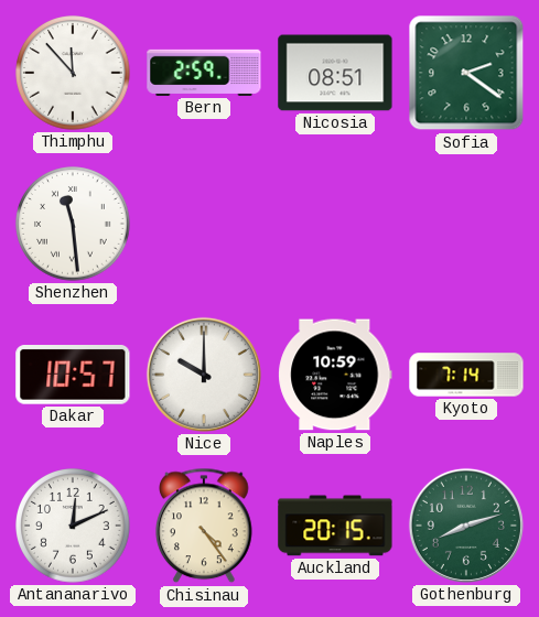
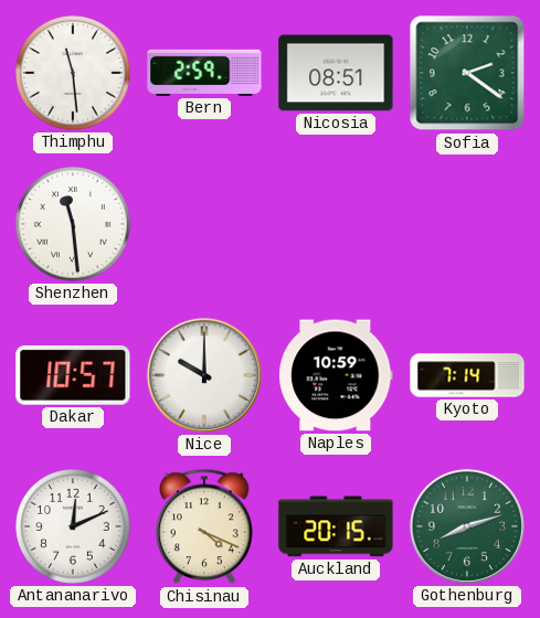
Thimphu: 11:53 -> 11:29
Chisinau: 4:24 -> 4:19
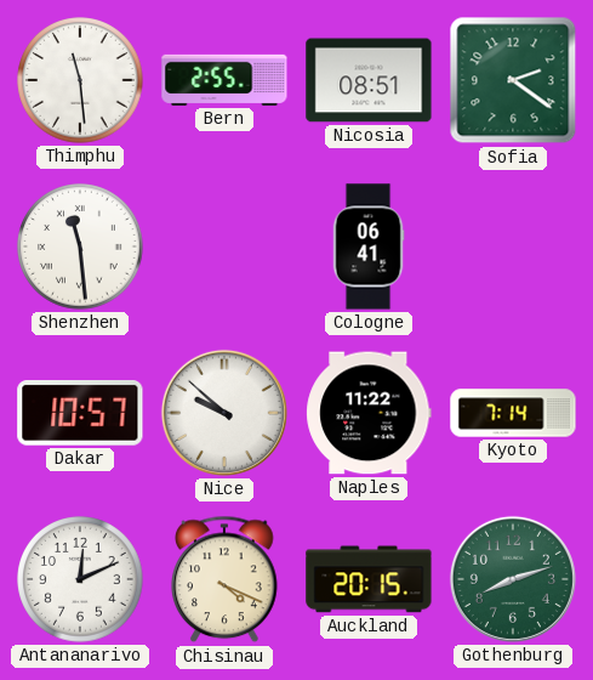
Bern: 2:59 -> 2:55
Cologne: none -> 06:41
Nice: 10:00 -> 9:52
Naples: 10:59 -> 11:22
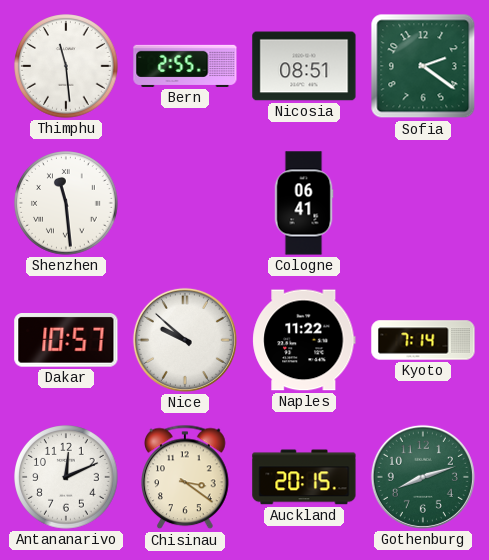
Chisinau: 4:19 -> 3:21
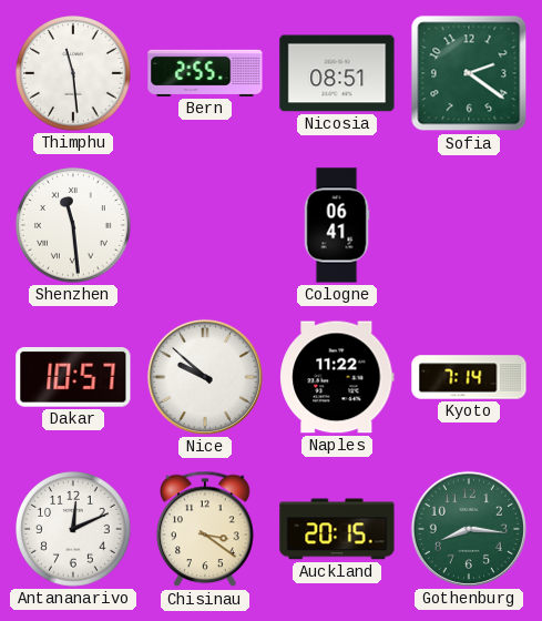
Gothenburg: 8:12 -> 8:16
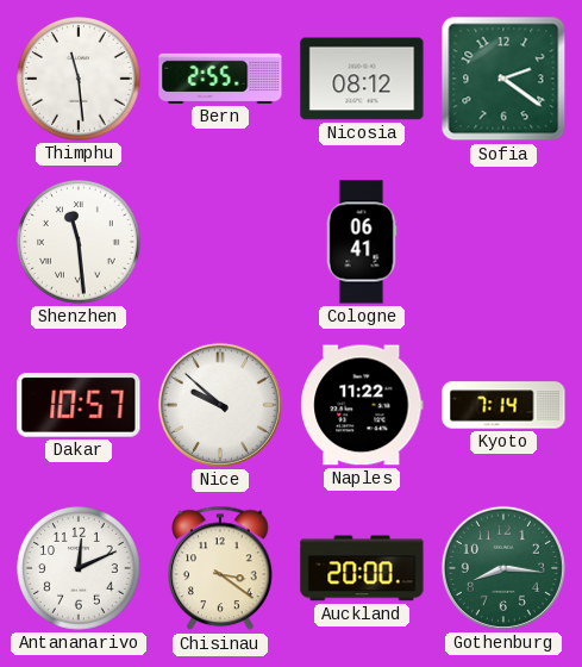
Nicosia: 08:51 -> 08:12
Auckland: 20:15 -> 20:00
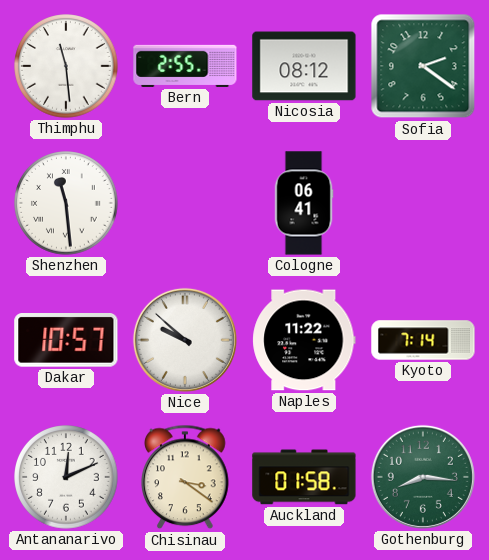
Auckland: 20:00 -> 01:58
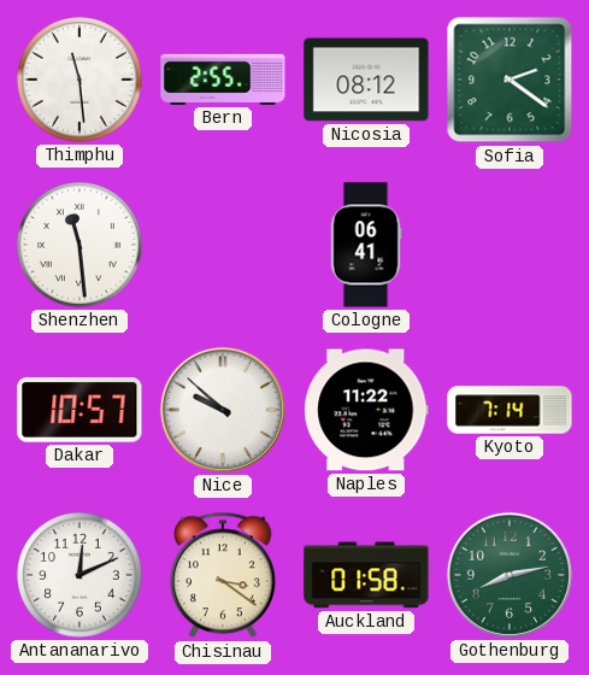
Gothenburg: 8:16 -> 8:13
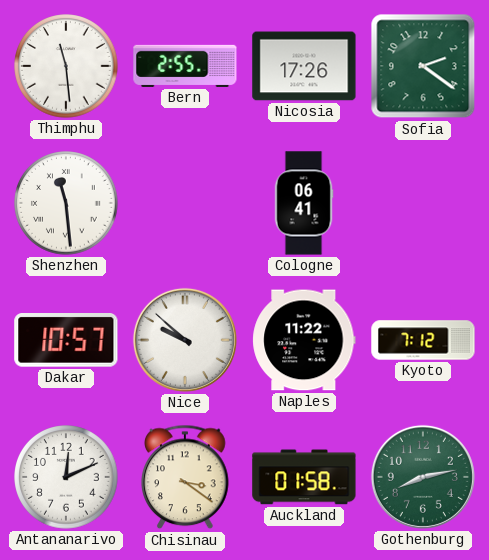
Nicosia: 08:12 -> 17:26
Kyoto: 7:14 -> 7:12
